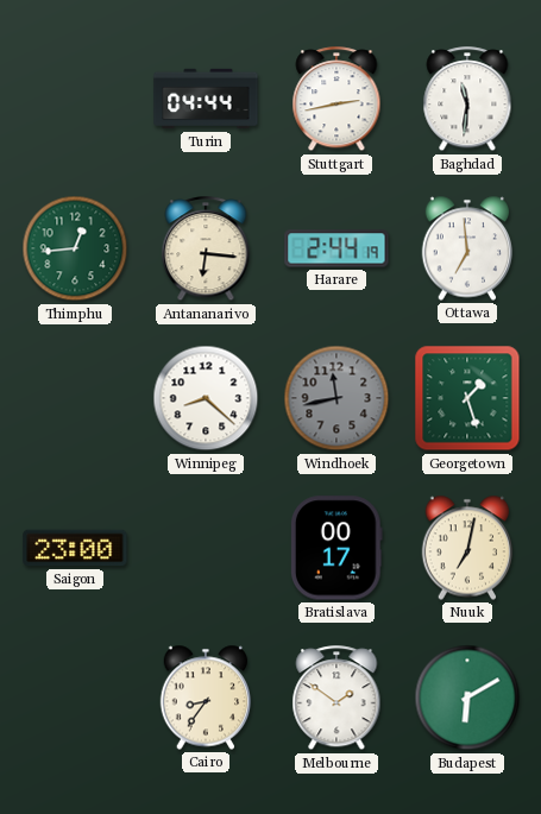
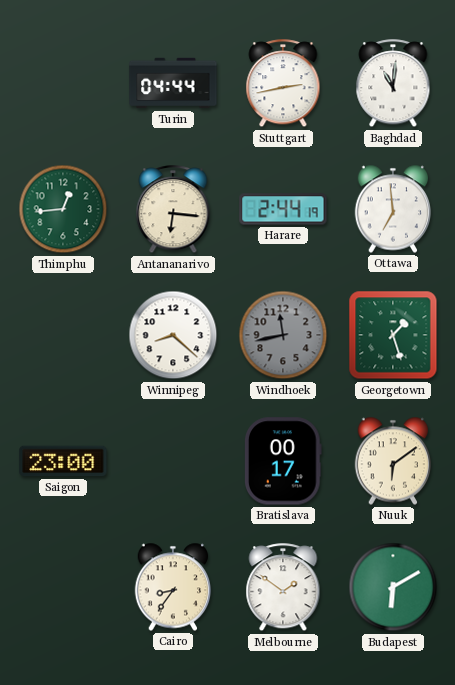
Baghdad: 11:31 -> 11:01
Nuuk: 7:02 -> 6:09
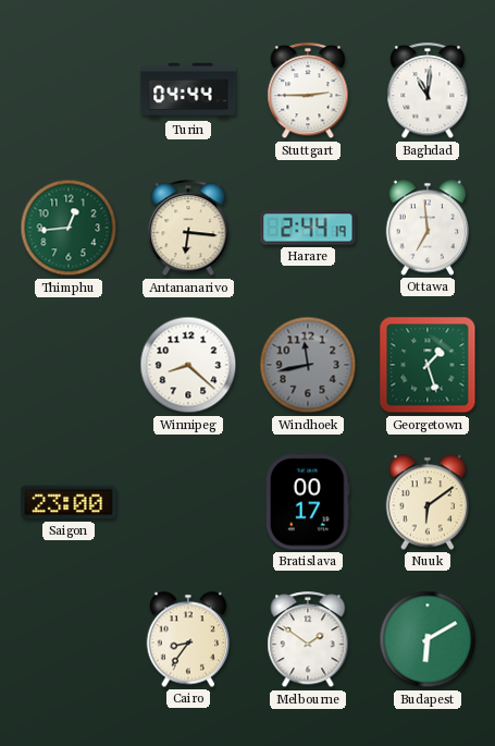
Stuttgart: 2:43 -> 2:45
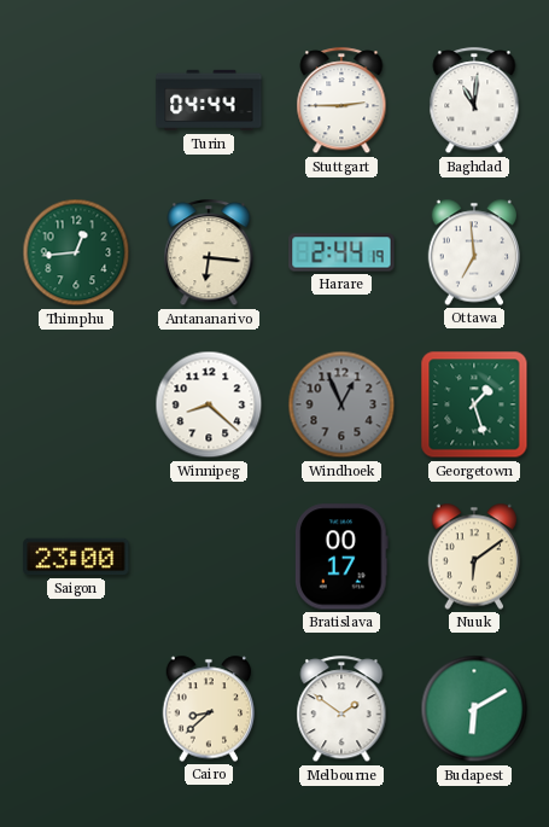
Windhoek: 11:43 -> 12:56
Cairo: 8:36 -> 8:38
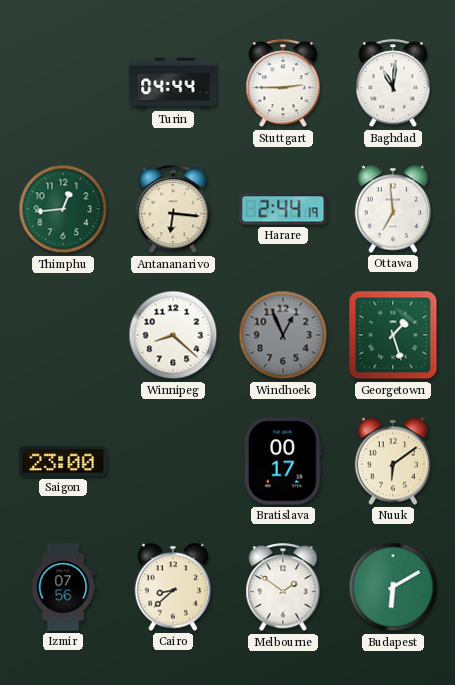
Izmir: none -> 07:56
